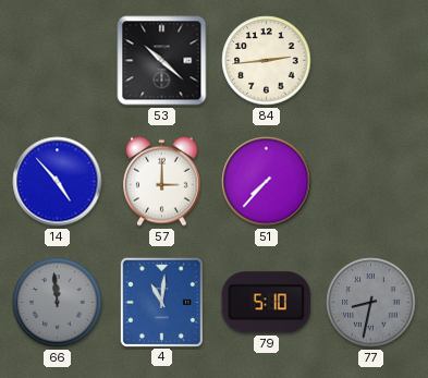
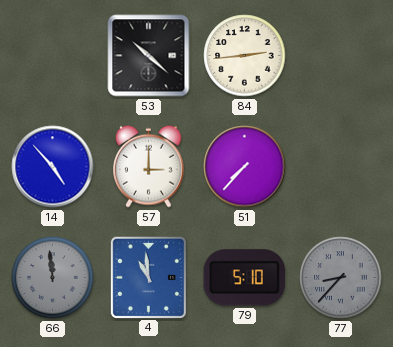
4: 11:01 -> 10:59
77: 8:32 -> 8:37
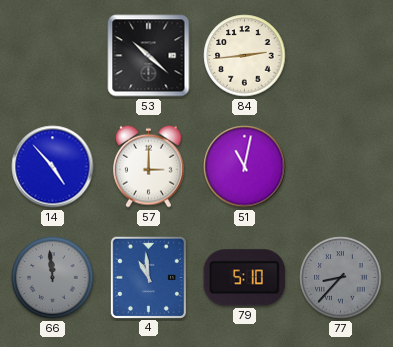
51: 7:37 -> 11:02
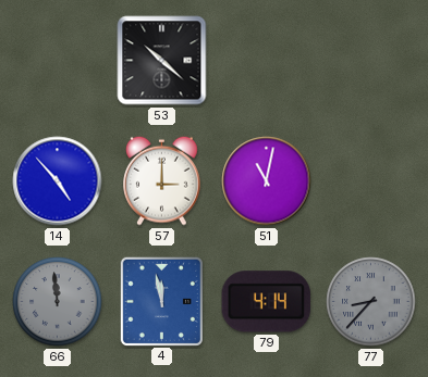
84: 2:44 -> none
4: 10:59 -> 11:58
79: 5:10 -> 4:14
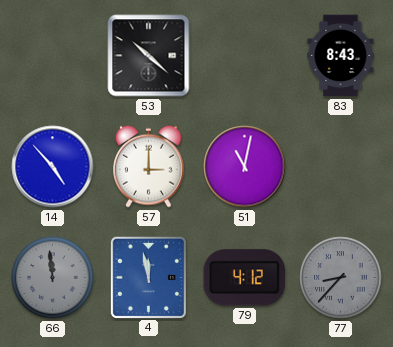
83: none -> 8:43
79: 4:14 -> 4:12
